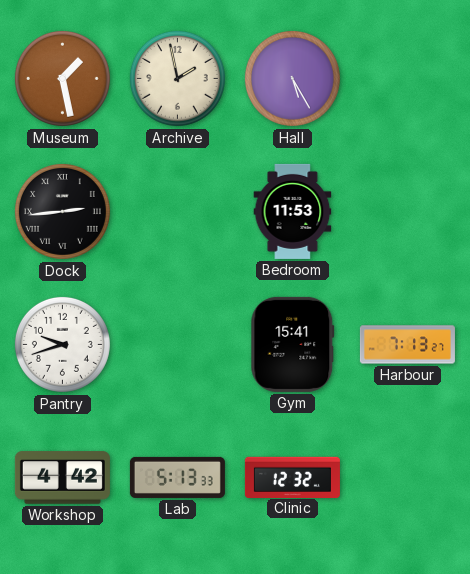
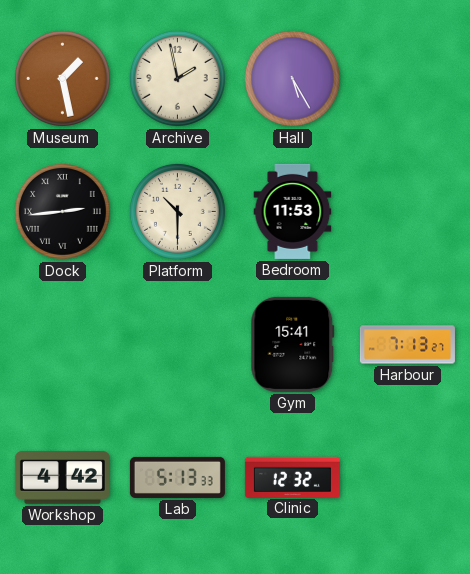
Platform: none -> 10:30
Pantry: 9:42 -> none
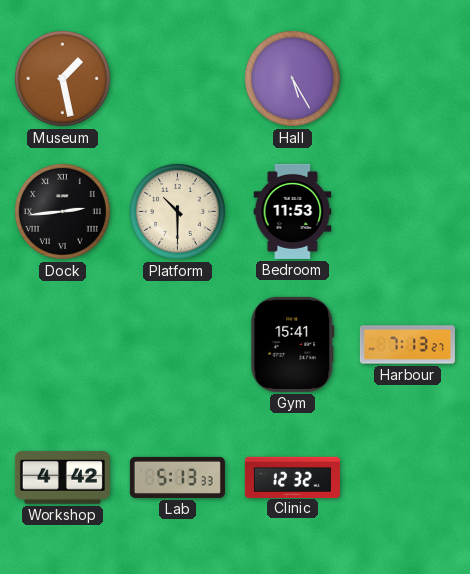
Archive: 1:58 -> none
